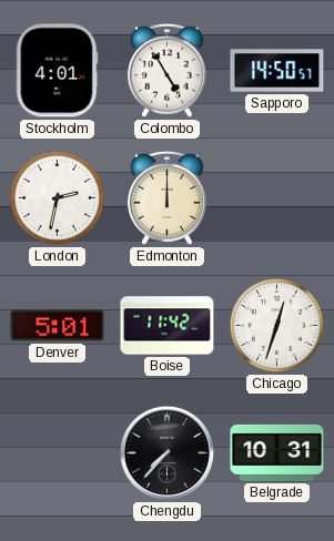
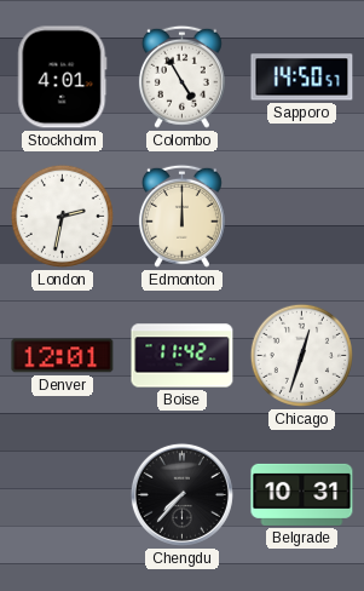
Denver: 5:01 -> 12:01
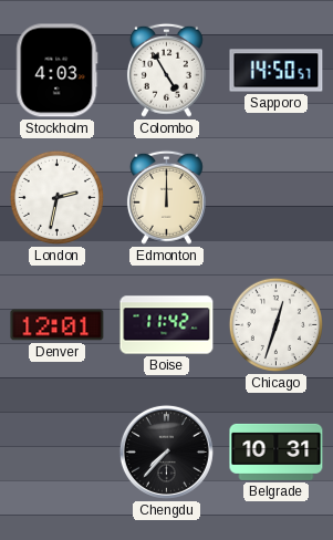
Stockholm: 4:01 -> 4:03
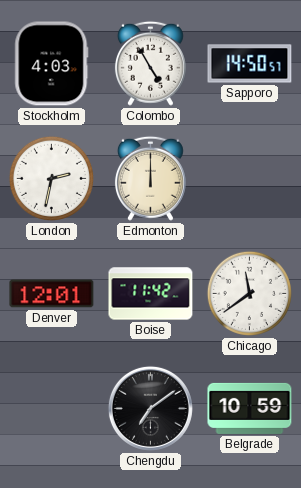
Chicago: 12:33 -> 11:39
Chengdu: 7:37 -> 7:09
Belgrade: 10:31 -> 10:59
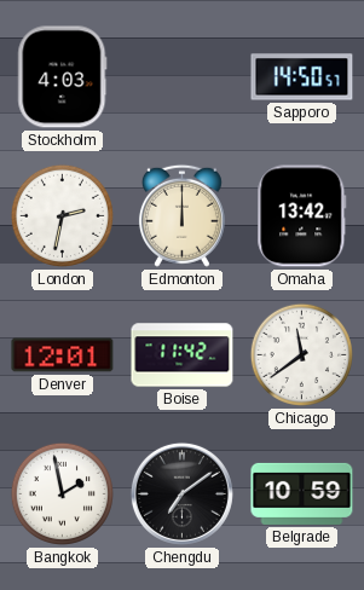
Colombo: 4:55 -> none
Omaha: none -> 13:42
Bangkok: none -> 1:58
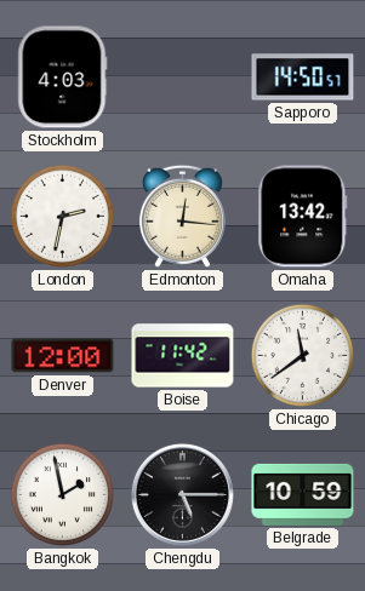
Edmonton: 12:00 -> 12:16
Denver: 12:01 -> 12:00
Chengdu: 7:09 -> 5:15
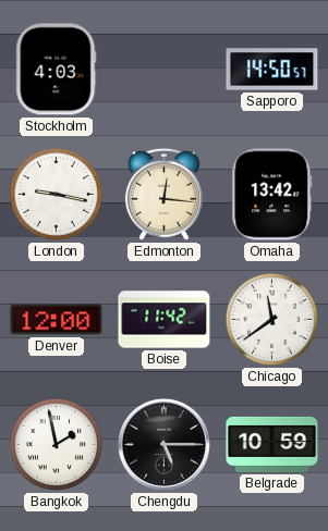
London: 2:32 -> 9:17
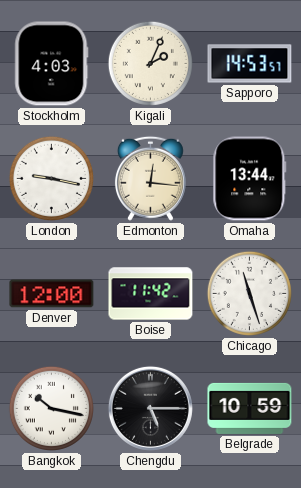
Kigali: none -> 2:04
Sapporo: 14:50 -> 14:53
Omaha: 13:42 -> 13:44
Chicago: 11:39 -> 11:27
Bangkok: 1:58 -> 10:17
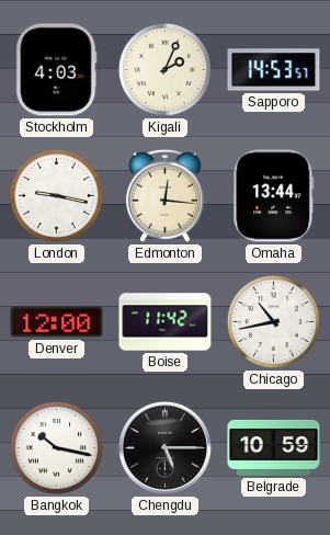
Chicago: 11:27 -> 10:43
